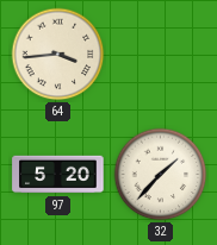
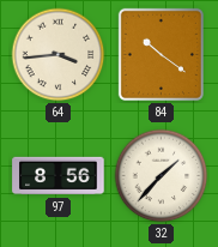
84: none -> 10:21
97: 5:20 -> 8:56
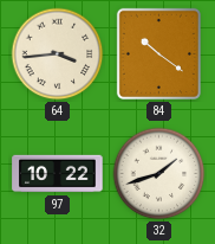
97: 8:56 -> 10:22
32: 1:37 -> 1:42
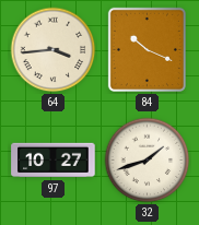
84: 10:21 -> 10:19
97: 10:22 -> 10:27
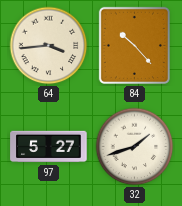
84: 10:19 -> 10:23
97: 10:27 -> 5:27
